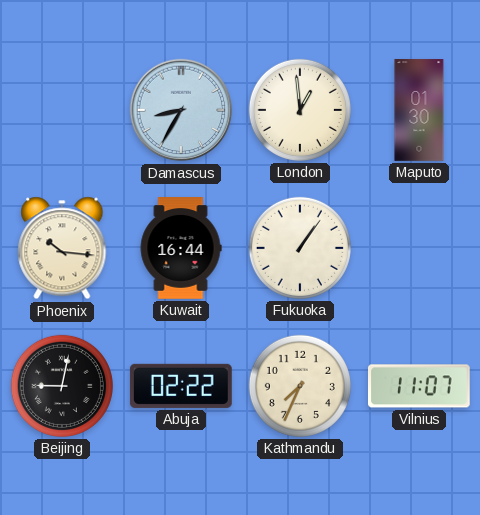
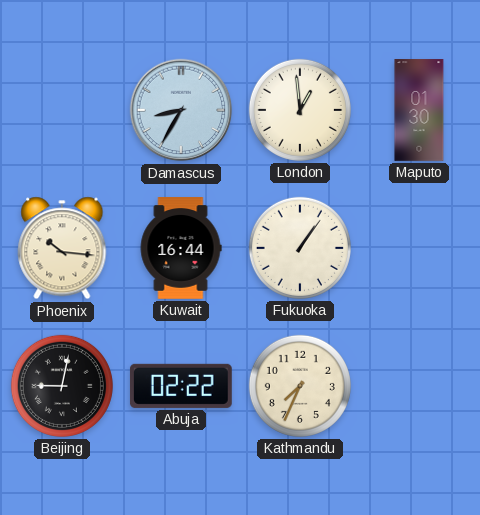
Vilnius: 11:07 -> none
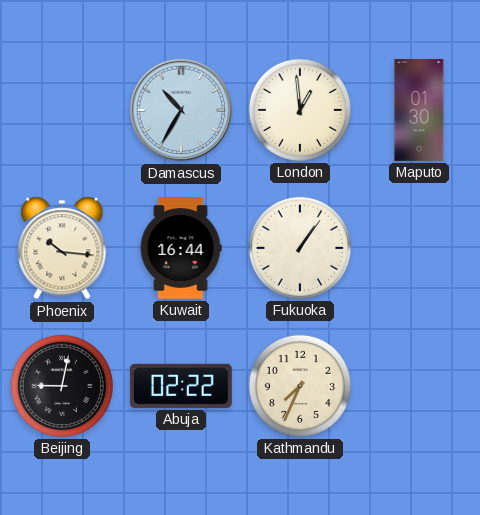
Damascus: 8:35 -> 10:35
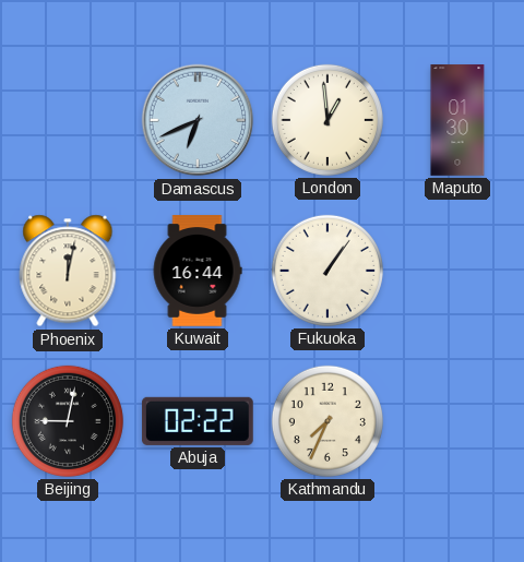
Damascus: 10:35 -> 6:41
Phoenix: 10:16 -> 12:02
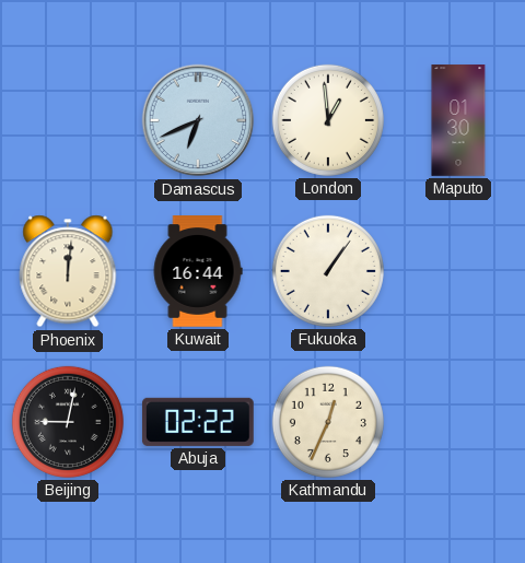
Phoenix: 12:02 -> 12:01
Kathmandu: 7:34 -> 12:34
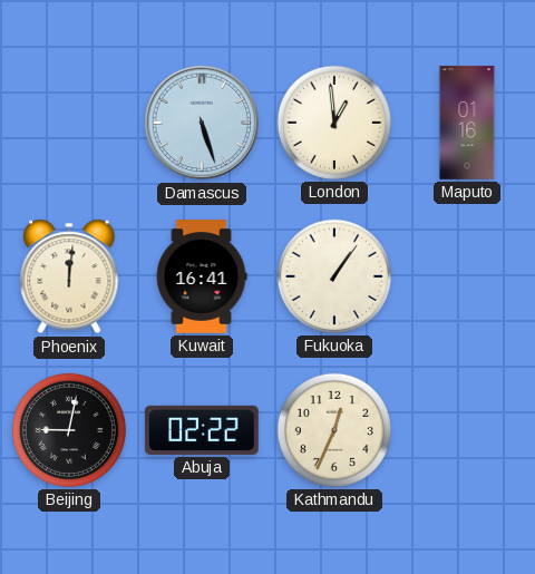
Damascus: 6:41 -> 5:27
Maputo: 01:30 -> 01:16
Kuwait: 16:44 -> 16:41
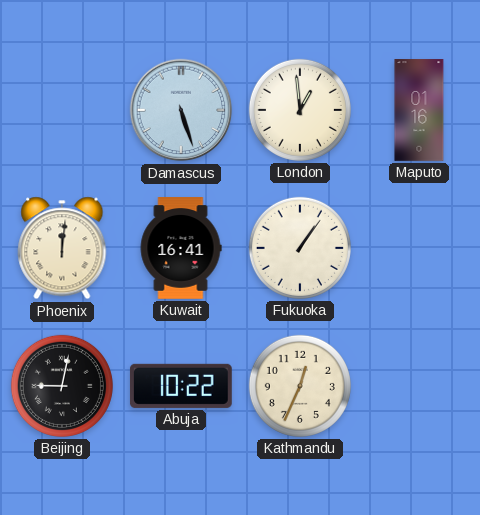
Abuja: 02:22 -> 10:22
